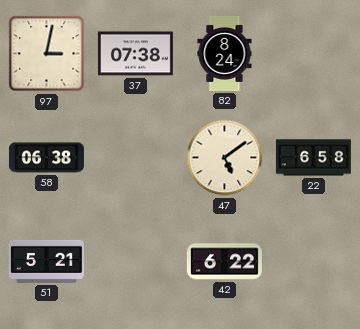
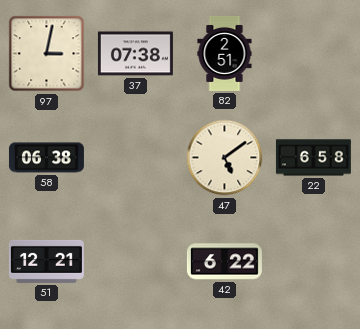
82: 8:24 -> 2:51
51: 5:21 -> 12:21
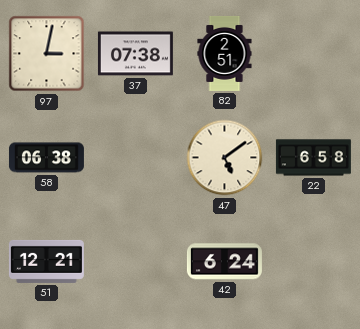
42: 6:22 -> 6:24
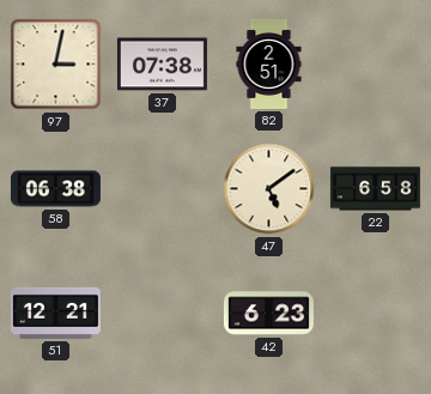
42: 6:24 -> 6:23
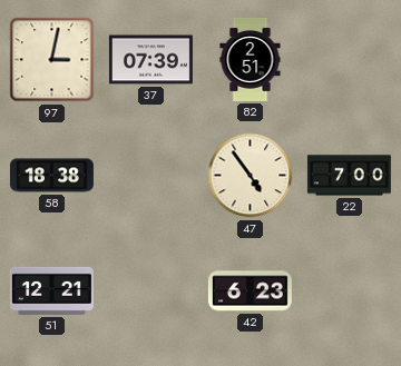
37: 07:38 -> 07:39
58: 06:38 -> 18:38
47: 5:09 -> 4:54
22: 6:58 -> 7:00
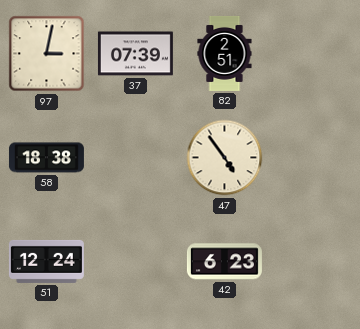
22: 7:00 -> none
51: 12:21 -> 12:24
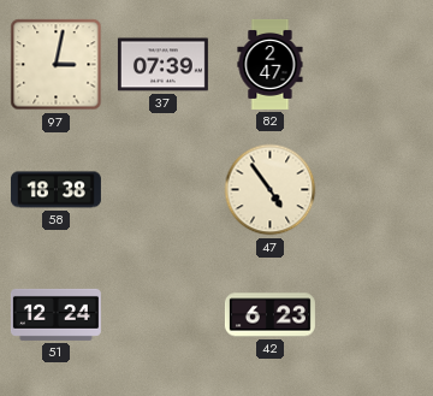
82: 2:51 -> 2:47
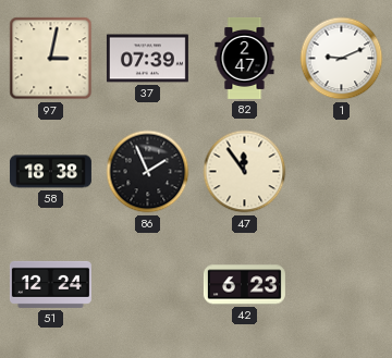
1: none -> 9:11
86: none -> 1:56
47: 4:54 -> 11:54
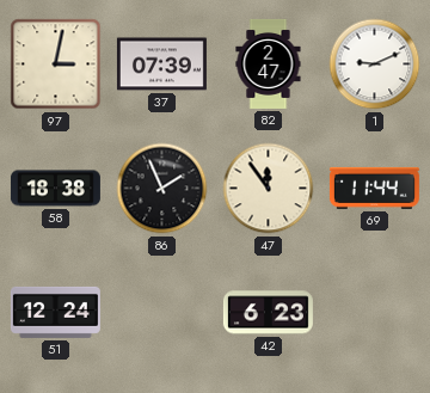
69: none -> 11:44
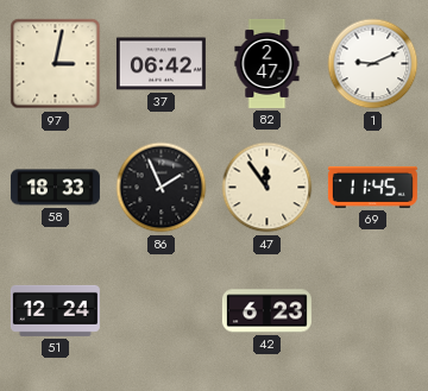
37: 07:39 -> 06:42
58: 18:38 -> 18:33
69: 11:44 -> 11:45
